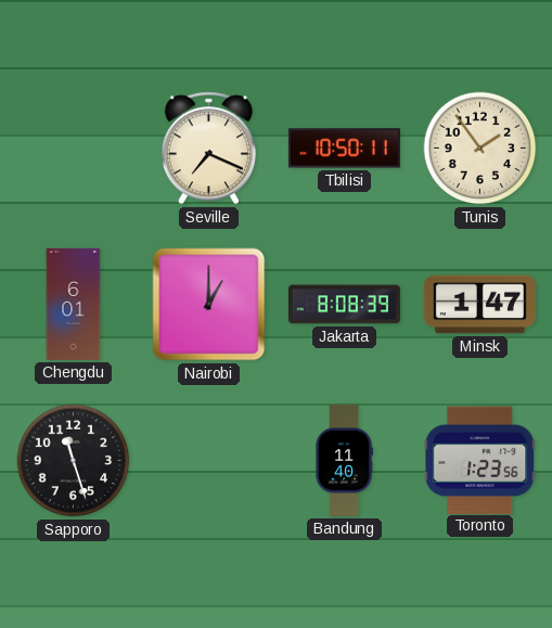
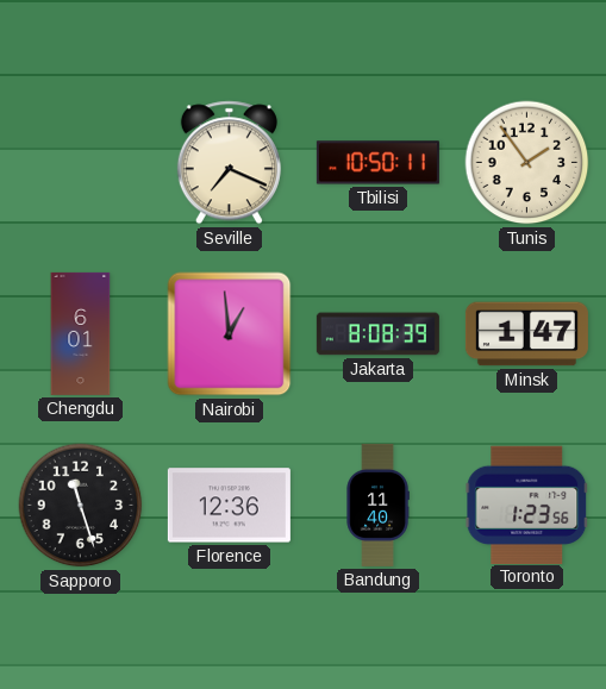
Nairobi: 1:00 -> 12:59
Florence: none -> 12:36
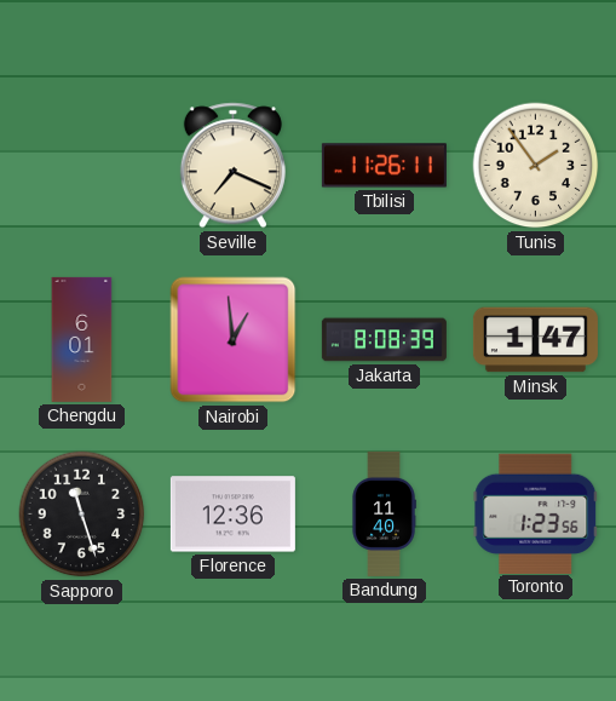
Tbilisi: 10:50 -> 11:26
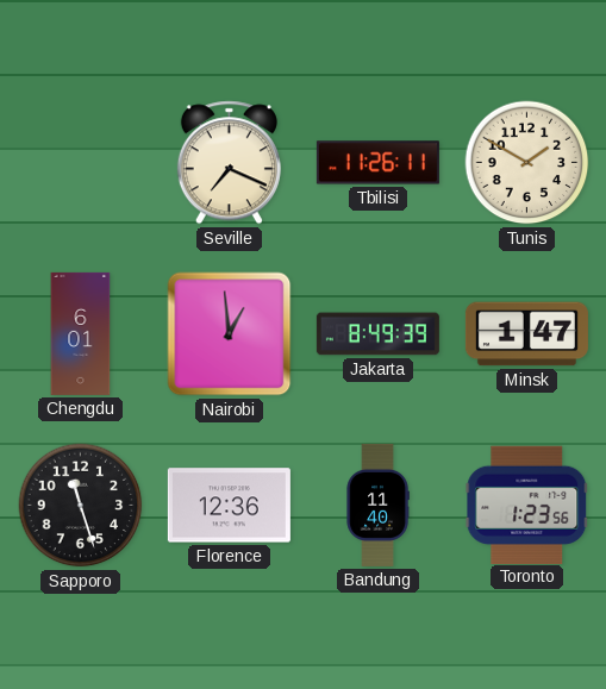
Tunis: 1:54 -> 1:50
Jakarta: 8:08 -> 8:49
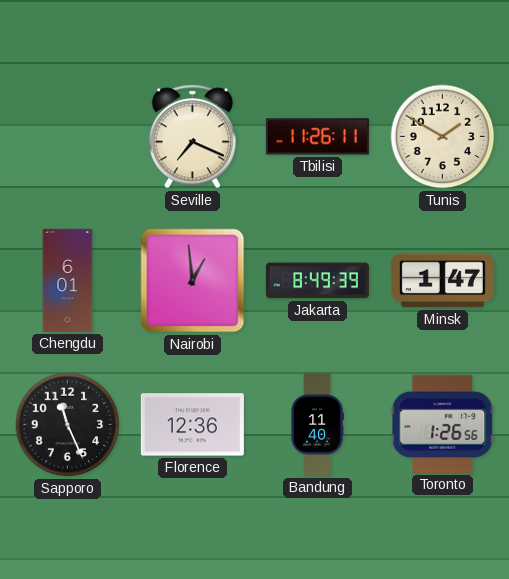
Sapporo: 11:27 -> 11:26
Toronto: 1:23 -> 1:26
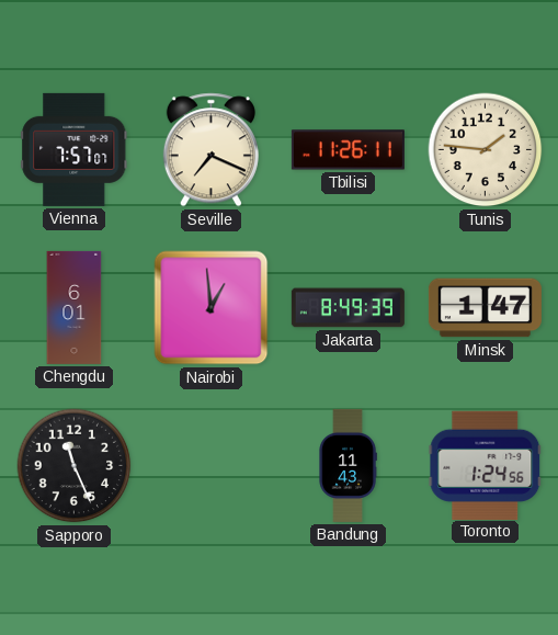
Vienna: none -> 7:57
Tunis: 1:50 -> 1:46
Florence: 12:36 -> none
Bandung: 11:40 -> 11:43
Toronto: 1:26 -> 1:24
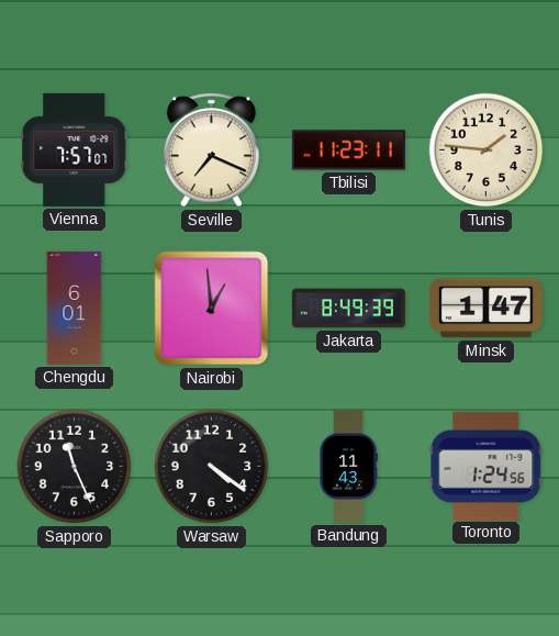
Tbilisi: 11:26 -> 11:23
Warsaw: none -> 4:21
